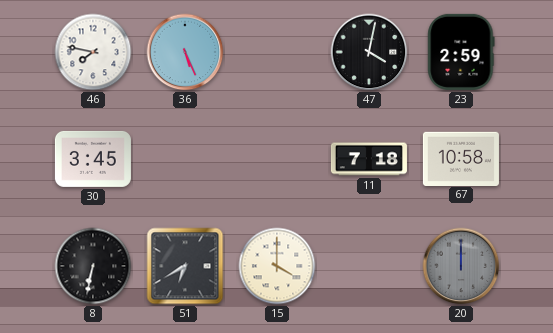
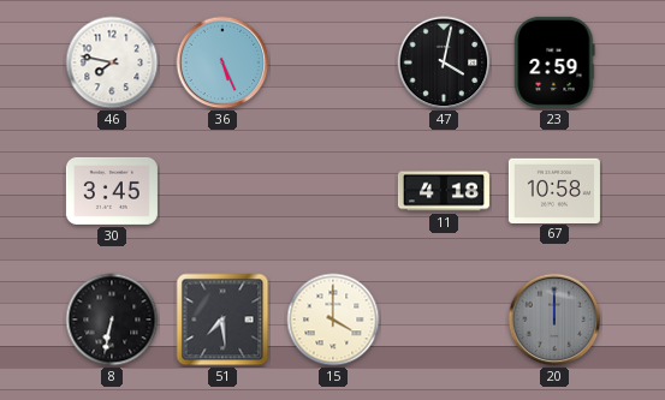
11: 7:18 -> 4:18
51: 6:40 -> 7:29
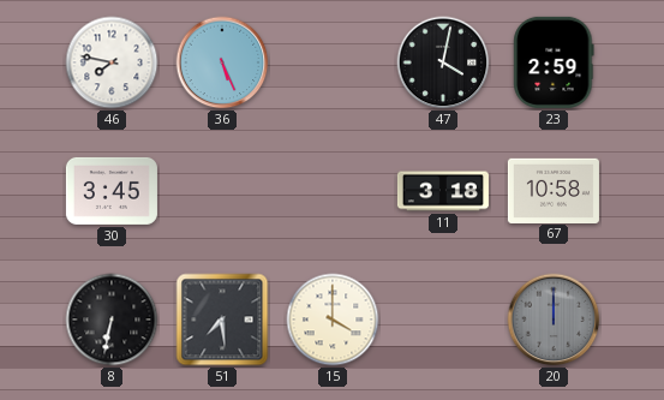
11: 4:18 -> 3:18
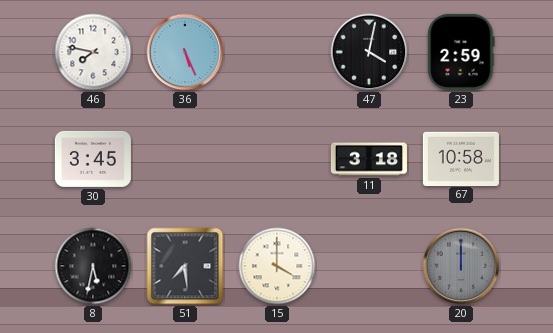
8: 6:32 -> 5:32
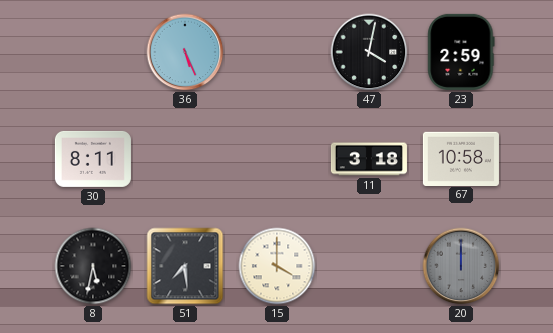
46: 7:47 -> none
30: 3:45 -> 8:11
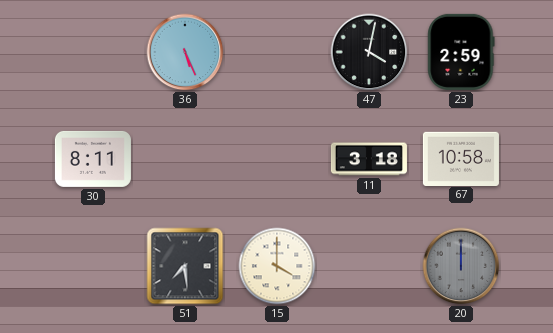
8: 5:32 -> none
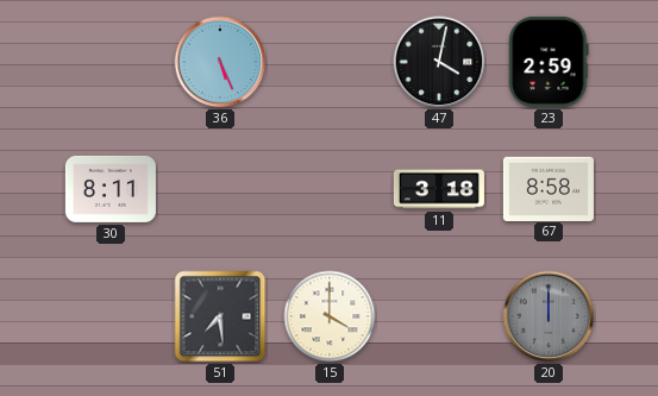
67: 10:58 -> 8:58
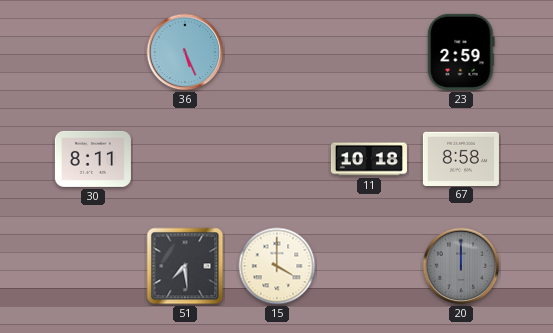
47: 4:02 -> none
11: 3:18 -> 10:18
